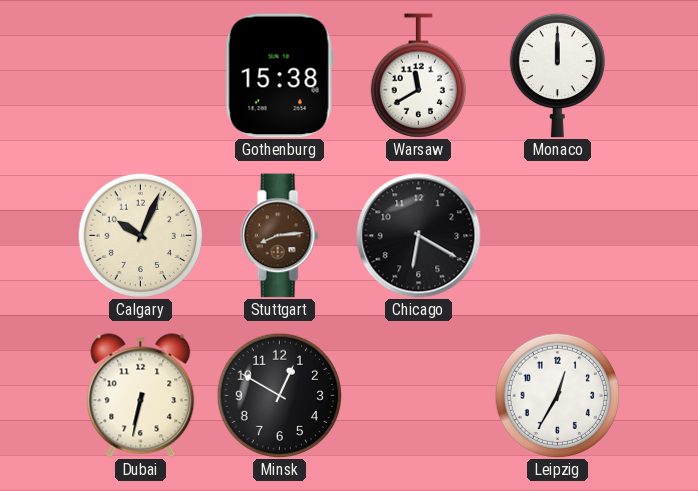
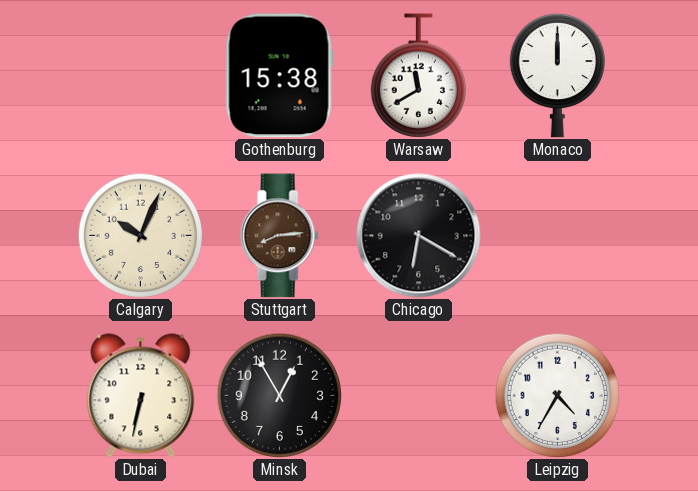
Minsk: 12:50 -> 12:55
Leipzig: 12:35 -> 4:35
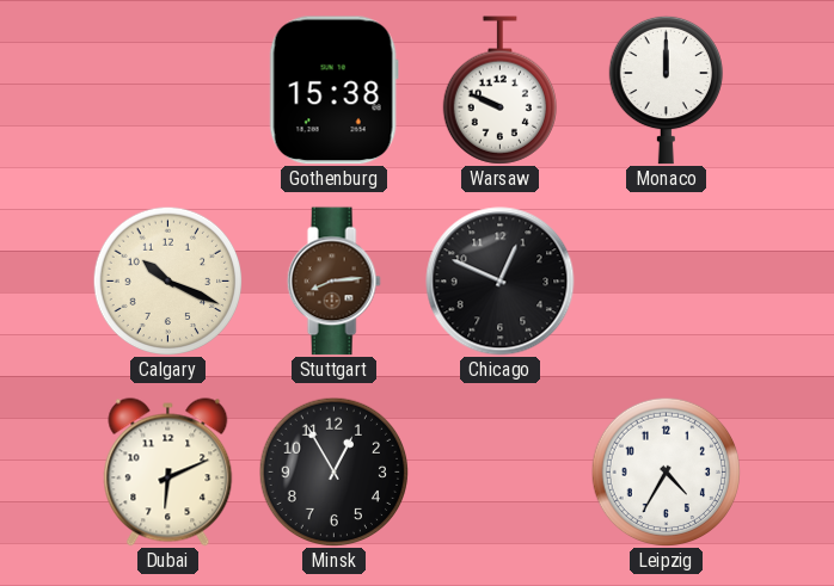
Warsaw: 11:40 -> 9:49
Calgary: 10:04 -> 10:19
Chicago: 6:20 -> 12:49
Dubai: 6:32 -> 6:11
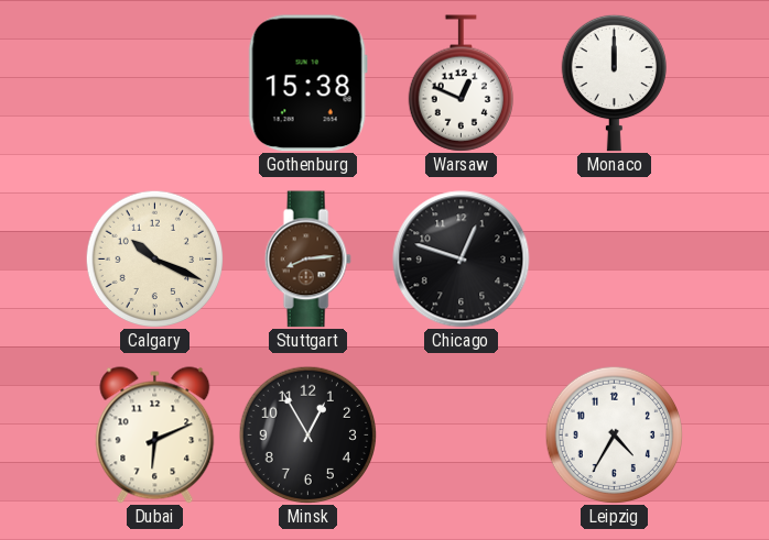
Warsaw: 9:49 -> 12:49
Chicago: 12:49 -> 12:48
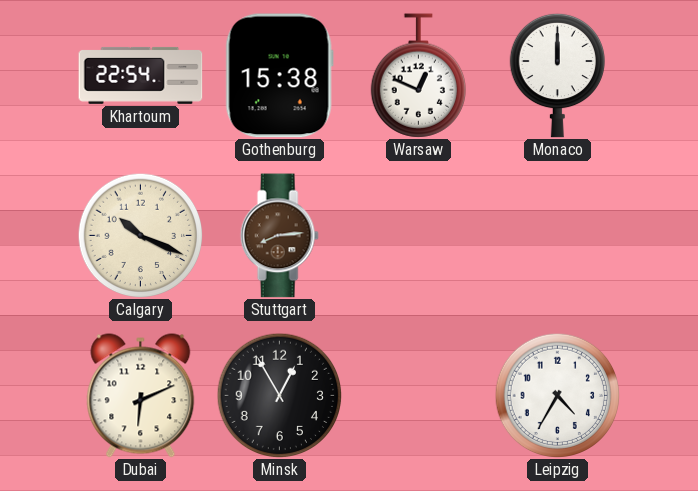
Khartoum: none -> 22:54
Chicago: 12:48 -> none
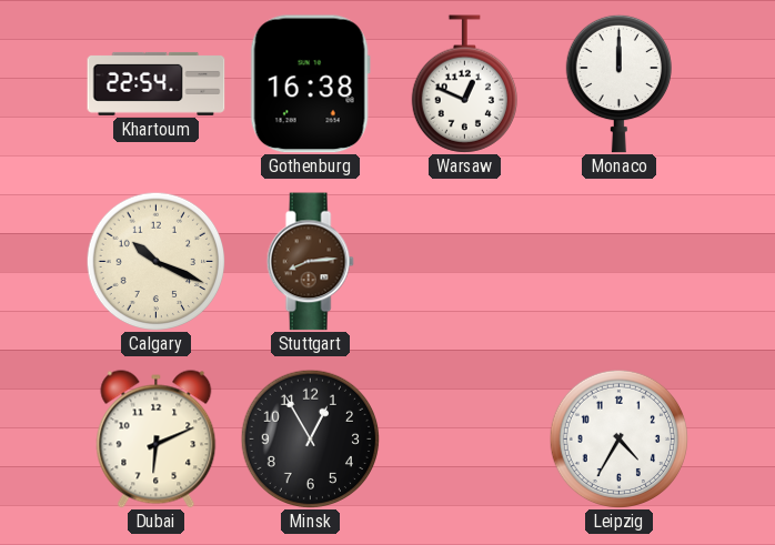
Gothenburg: 15:38 -> 16:38
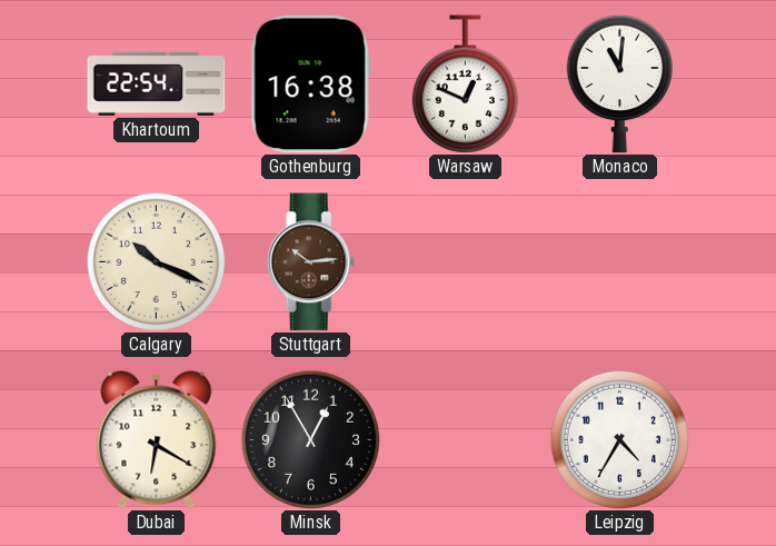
Monaco: 12:00 -> 11:01
Stuttgart: 8:14 -> 10:14
Dubai: 6:11 -> 6:20
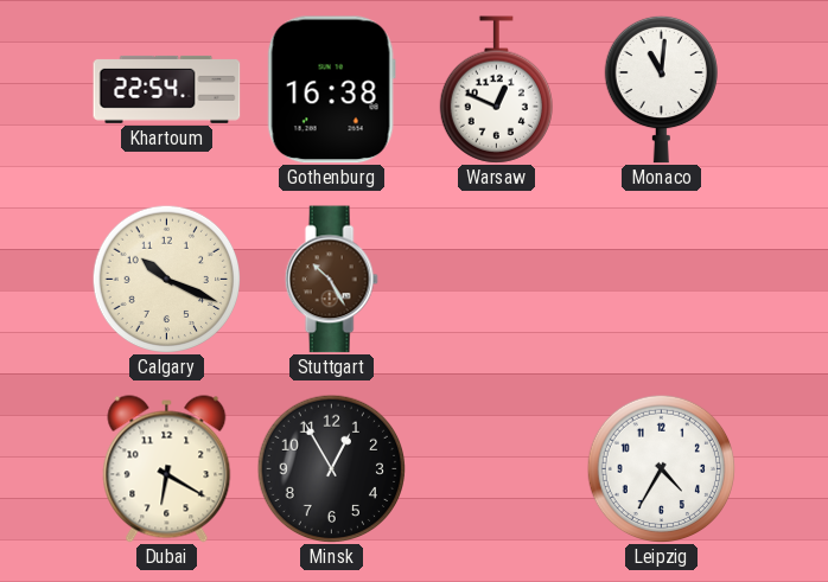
Stuttgart: 10:14 -> 10:25
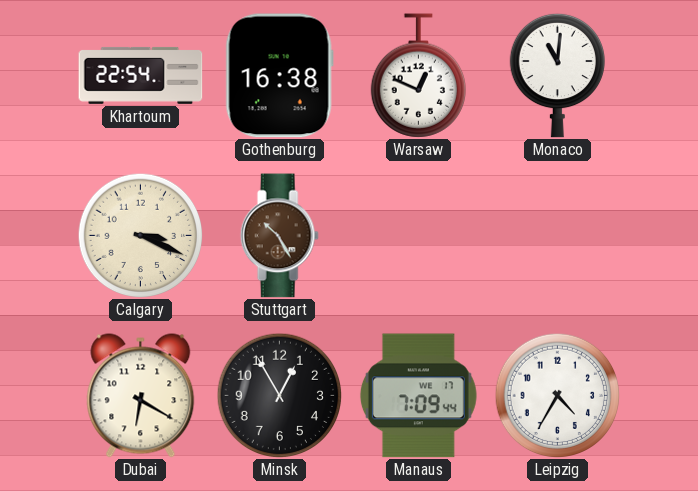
Calgary: 10:19 -> 3:19
Manaus: none -> 7:09
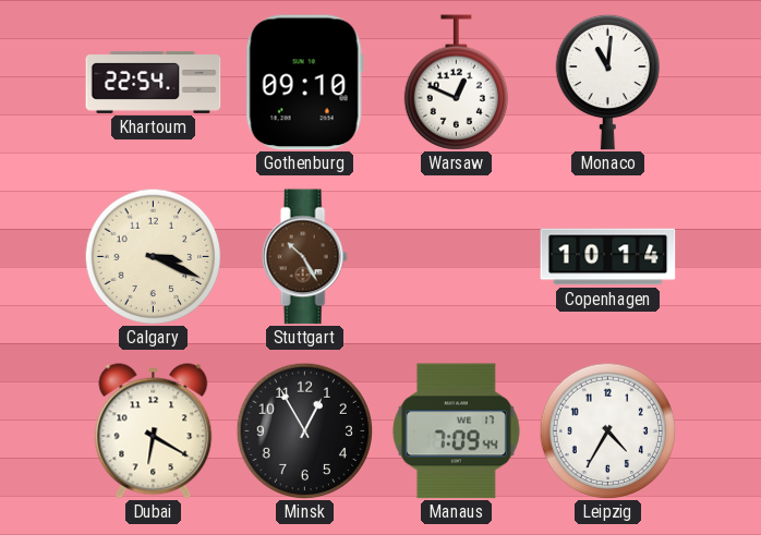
Gothenburg: 16:38 -> 09:10
Copenhagen: none -> 10:14
